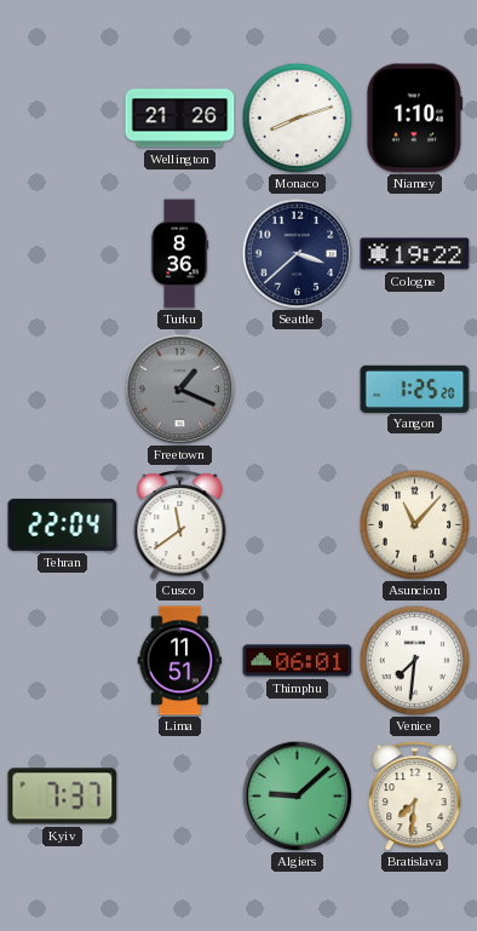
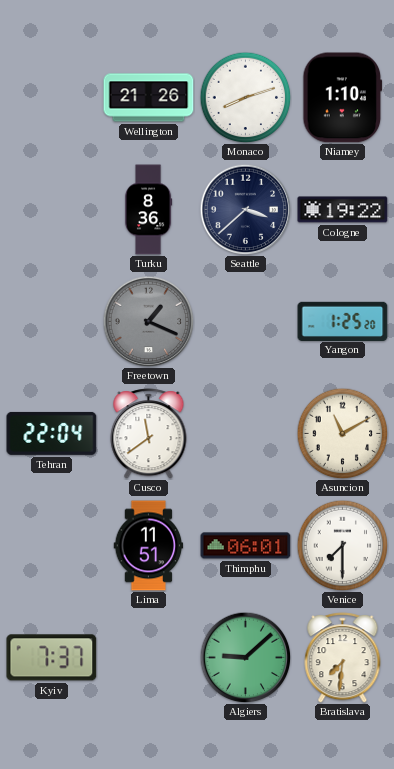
Asuncion: 11:07 -> 11:10
Venice: 7:31 -> 7:30
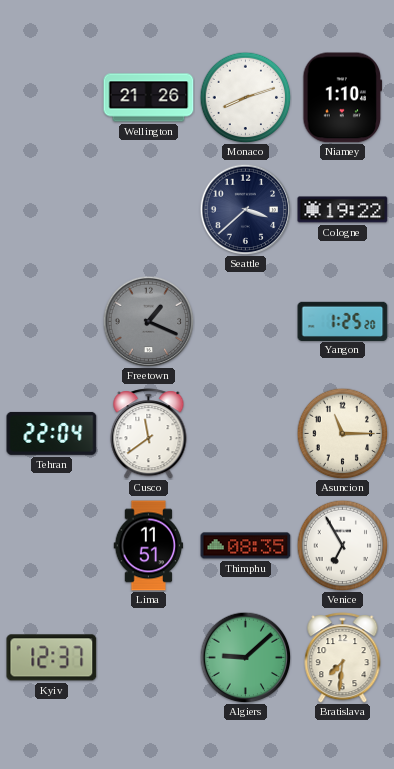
Turku: 8:36 -> none
Asuncion: 11:10 -> 11:15
Thimphu: 06:01 -> 08:35
Venice: 7:30 -> 6:55
Kyiv: 7:37 -> 12:37
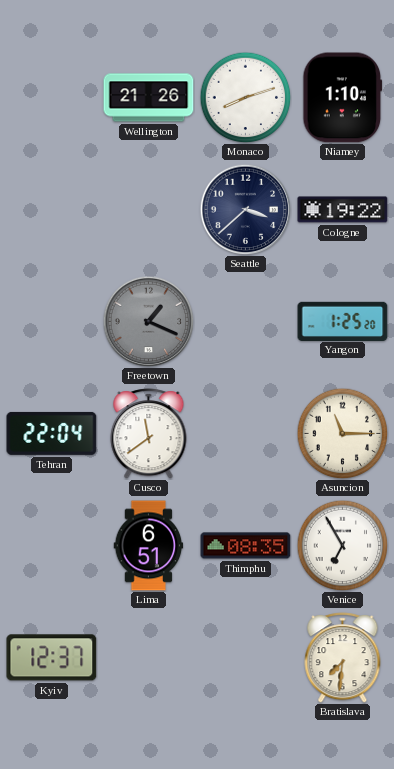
Lima: 11:51 -> 6:51
Algiers: 9:08 -> none
